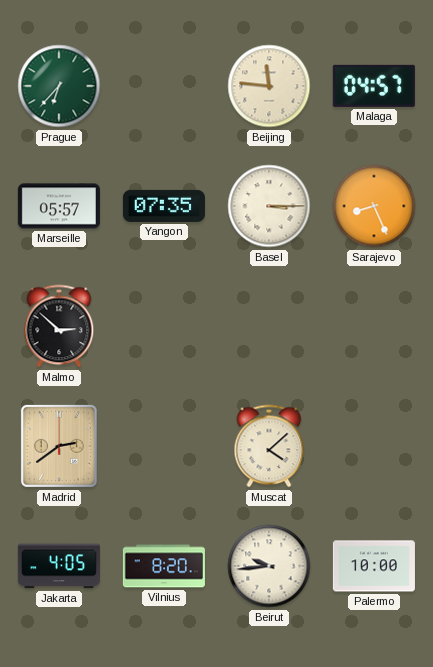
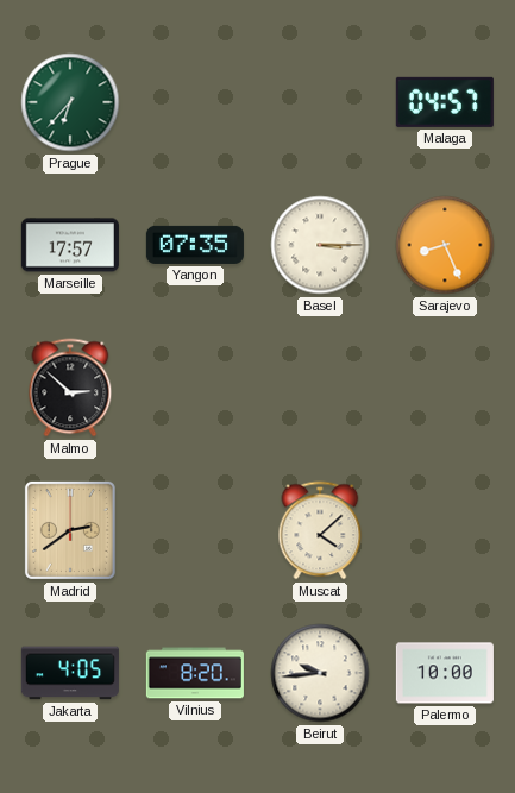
Beijing: 11:46 -> none
Marseille: 05:57 -> 17:57
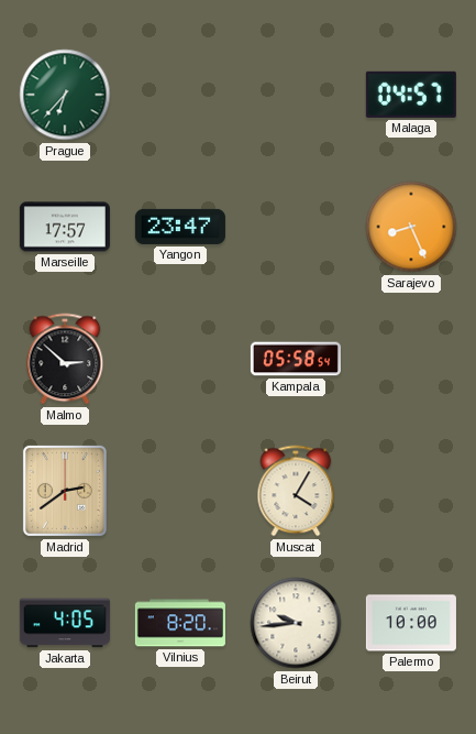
Yangon: 07:35 -> 23:47
Basel: 3:15 -> none
Kampala: none -> 05:58
Muscat: 4:08 -> 4:05
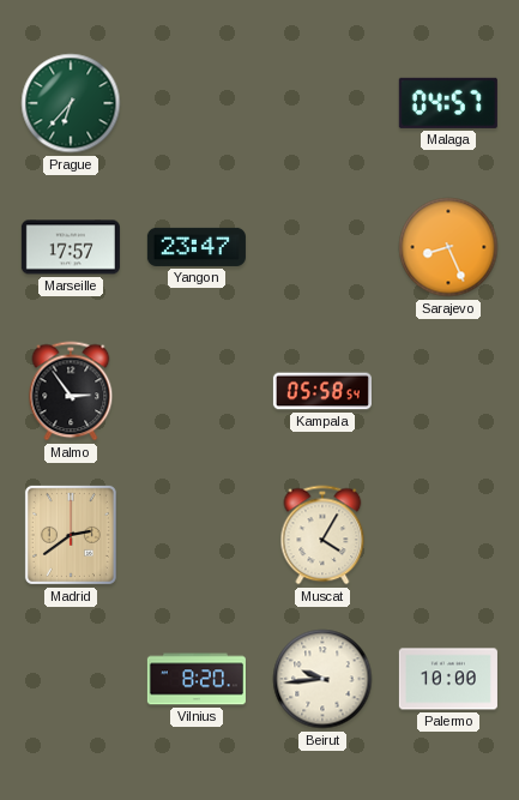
Malmo: 2:52 -> 2:54
Jakarta: 4:05 -> none
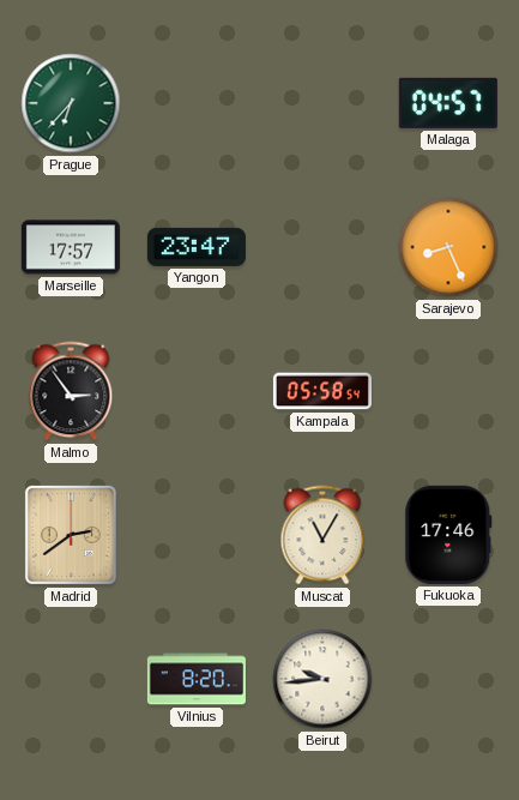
Muscat: 4:05 -> 11:05
Fukuoka: none -> 17:46
Palermo: 10:00 -> none
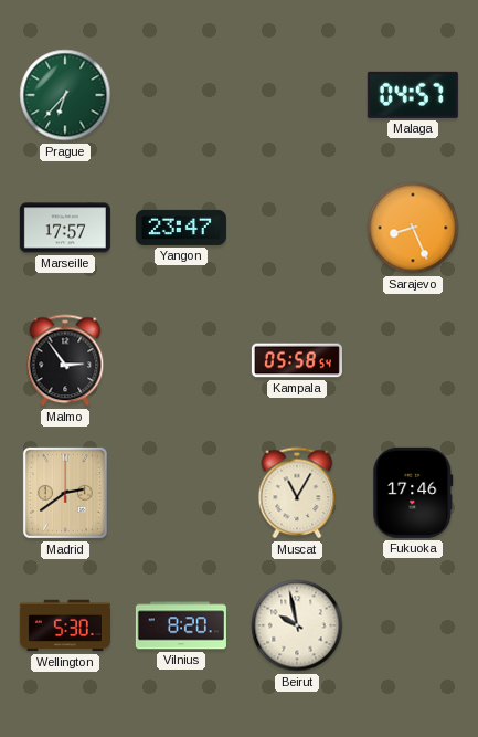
Wellington: none -> 5:30
Beirut: 9:44 -> 9:58
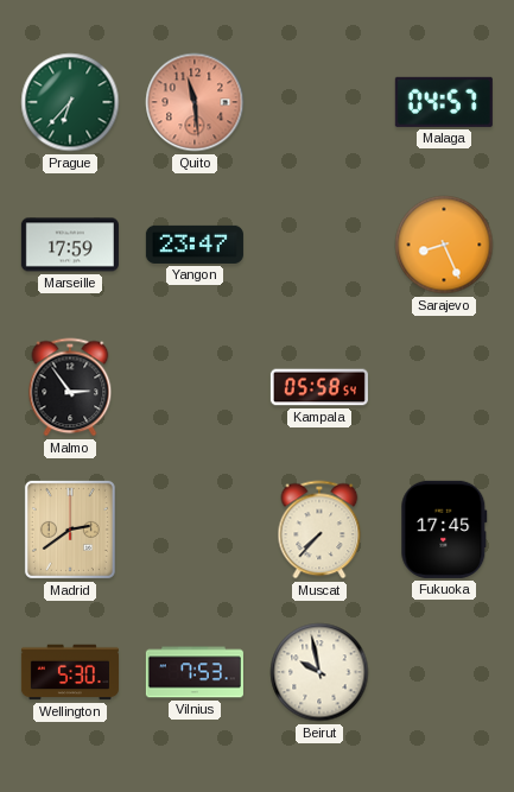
Quito: none -> 11:29
Marseille: 17:57 -> 17:59
Muscat: 11:05 -> 7:37
Fukuoka: 17:46 -> 17:45
Vilnius: 8:20 -> 7:53
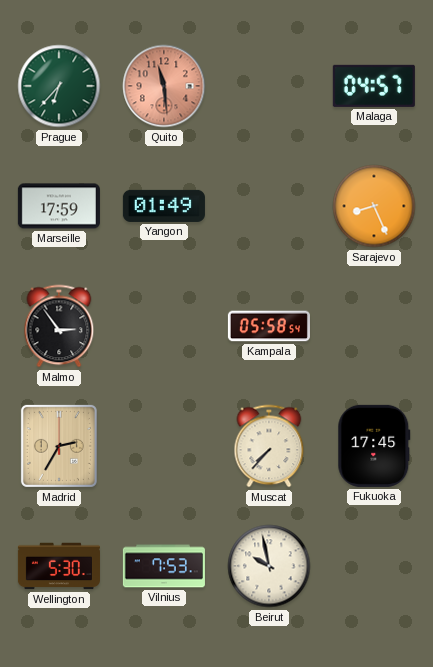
Yangon: 23:47 -> 01:49
Madrid: 2:39 -> 2:35
